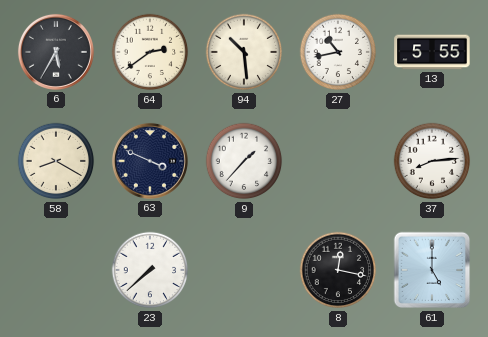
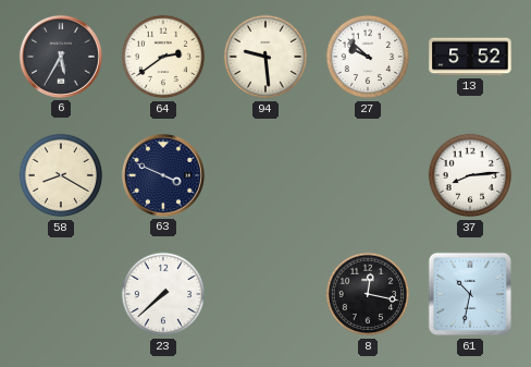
94: 10:29 -> 9:29
27: 10:43 -> 9:52
13: 5:55 -> 5:52
9: 1:37 -> none
61: 5:00 -> 10:32
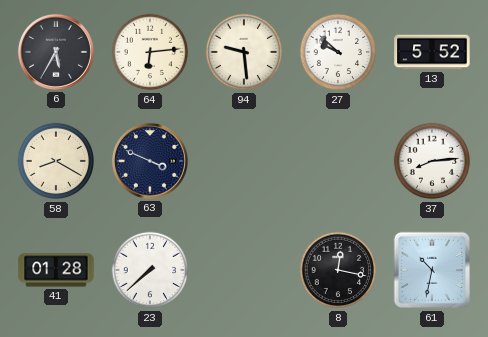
64: 2:39 -> 6:14
41: none -> 01:28
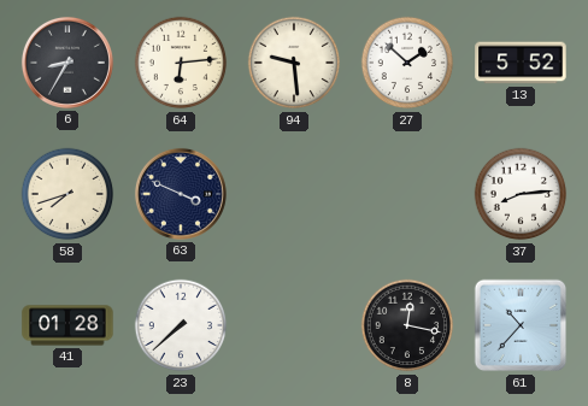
6: 5:35 -> 8:35
27: 9:52 -> 1:52
58: 8:20 -> 7:42
61: 10:32 -> 10:37
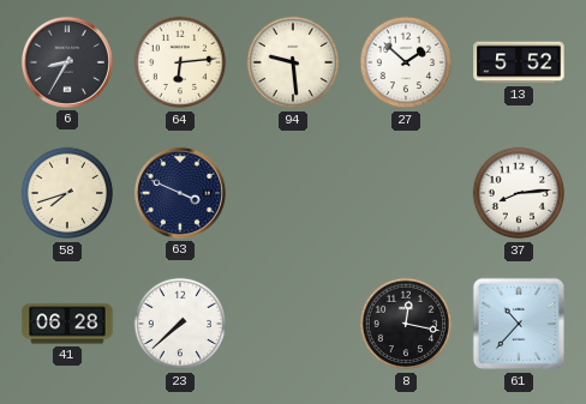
41: 01:28 -> 06:28
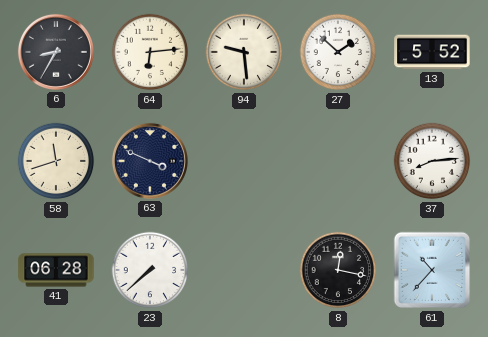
58: 7:42 -> 11:42
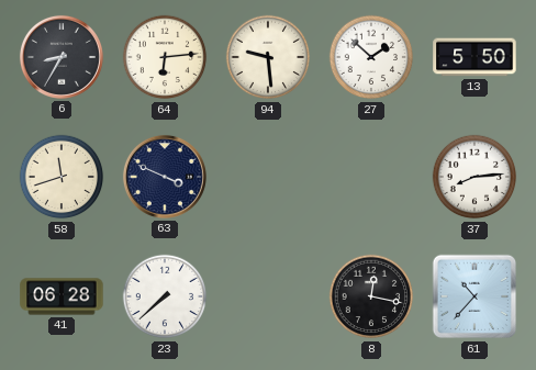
13: 5:52 -> 5:50
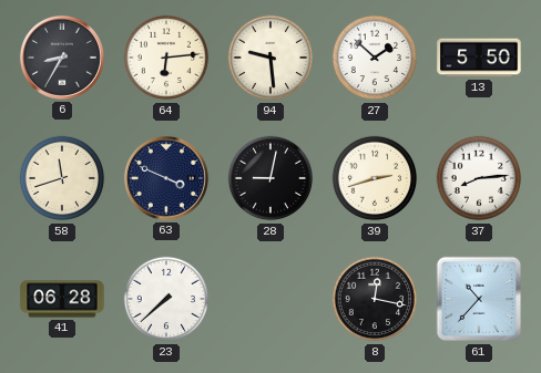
28: none -> 9:02
39: none -> 2:42
